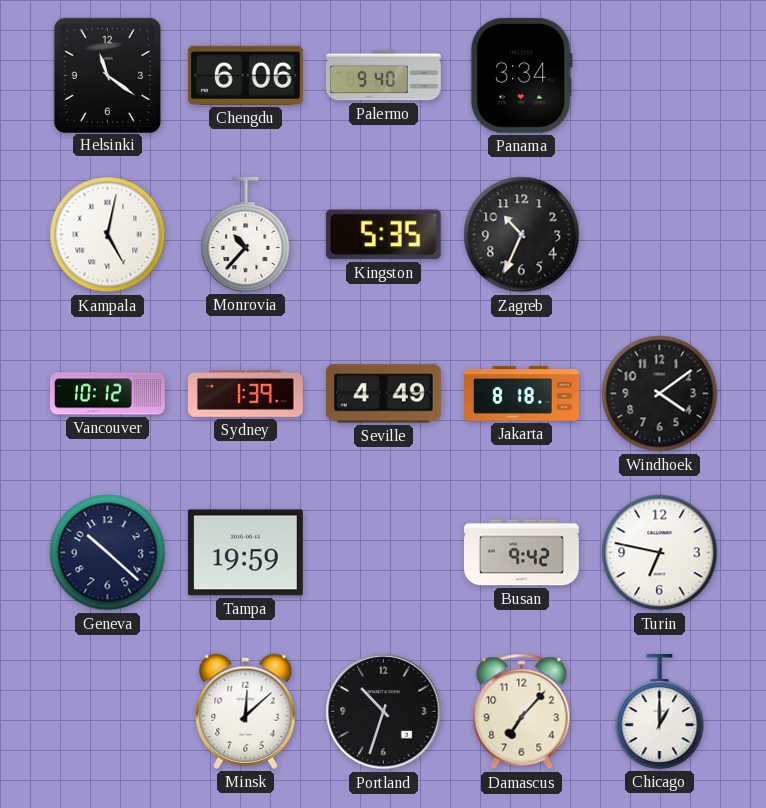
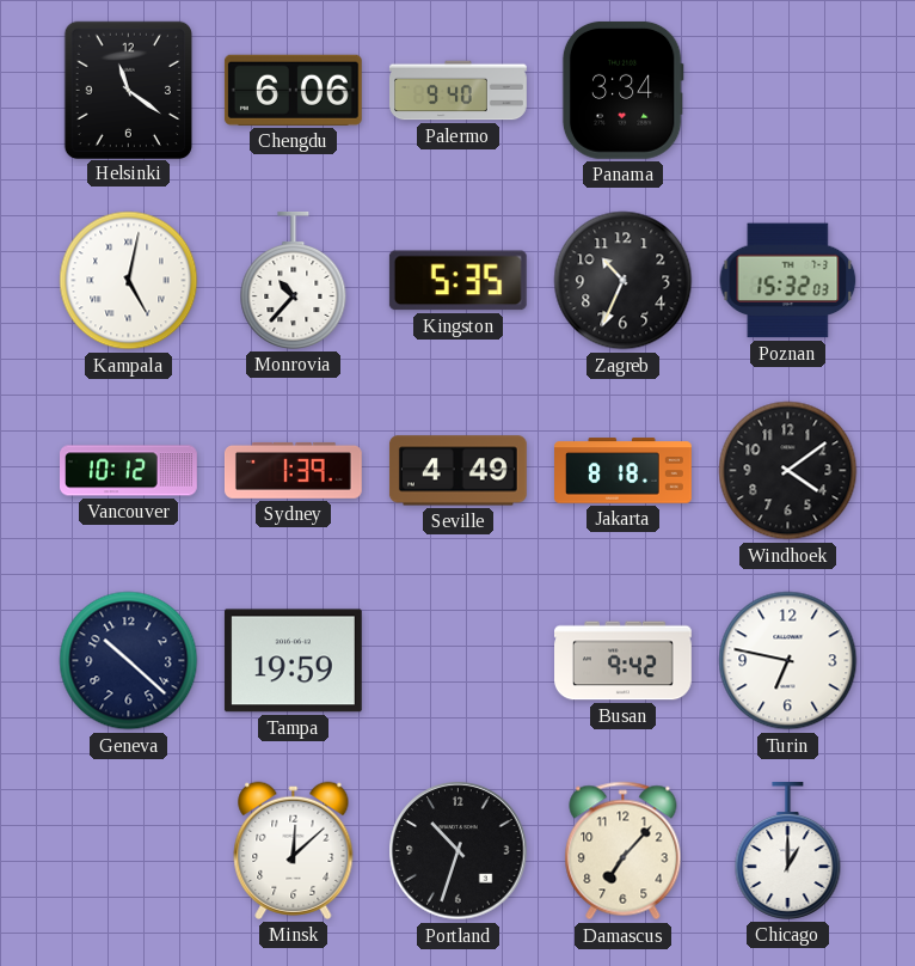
Poznan: none -> 15:32
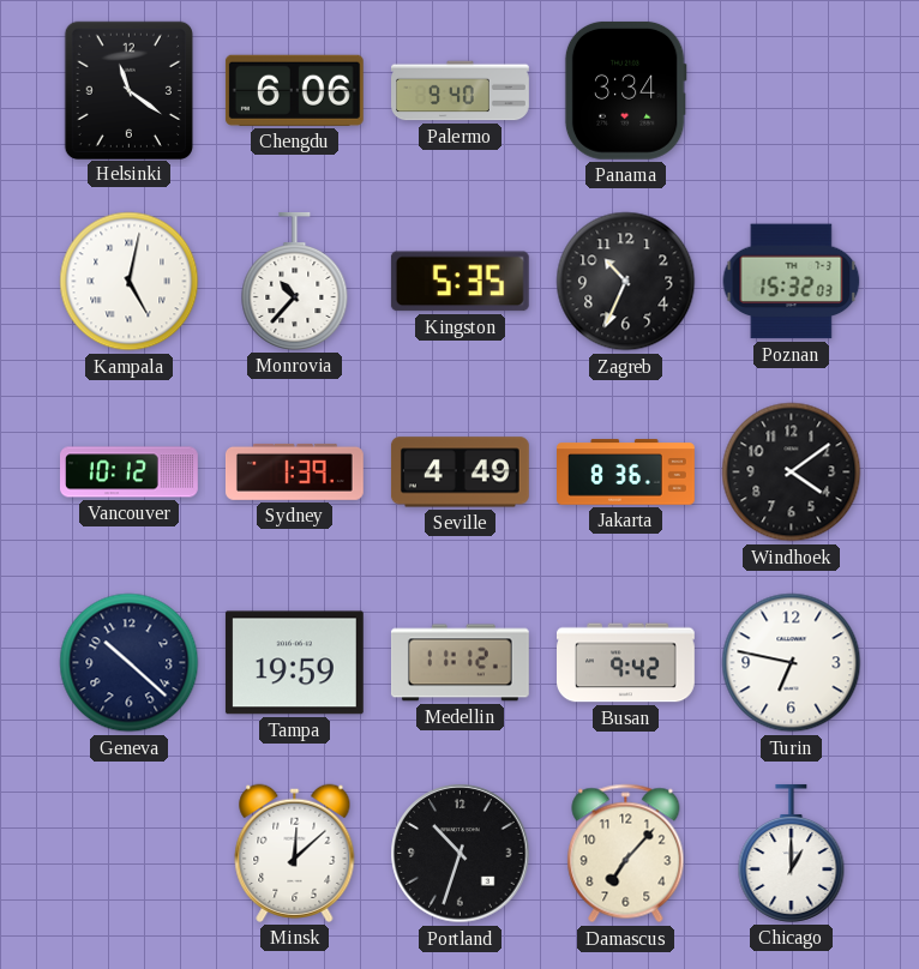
Jakarta: 8:18 -> 8:36
Medellin: none -> 11:12
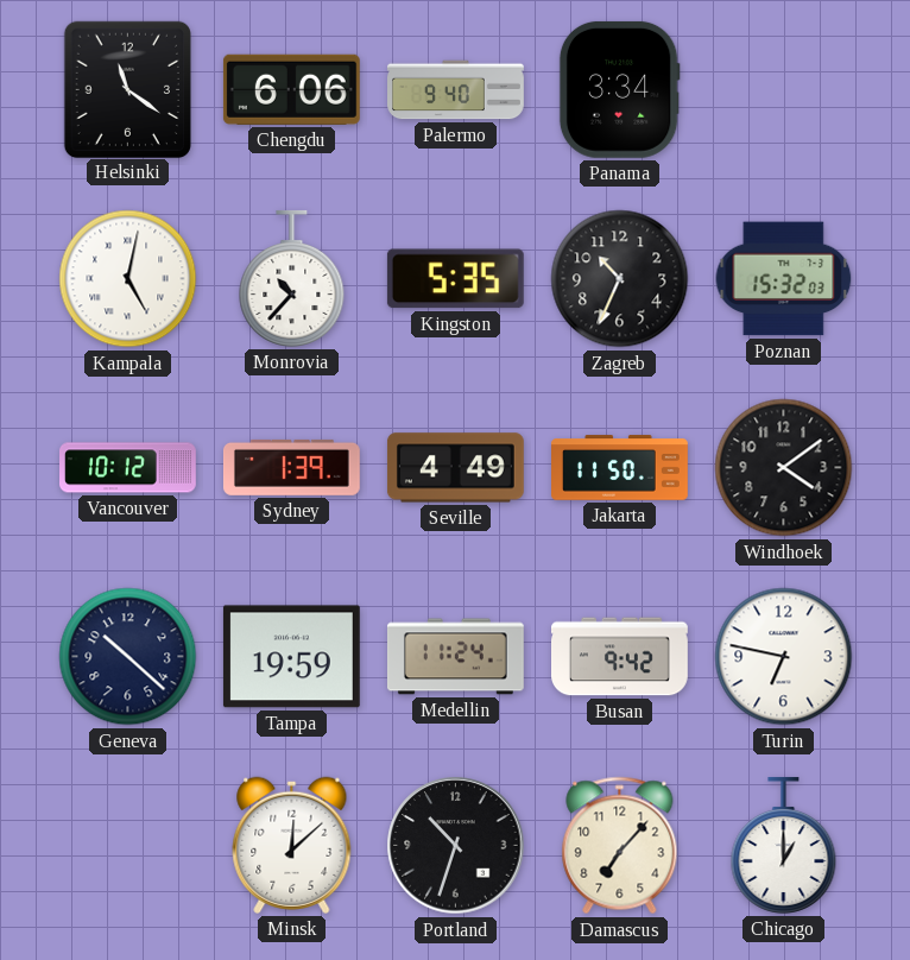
Jakarta: 8:36 -> 11:50
Medellin: 11:12 -> 11:24
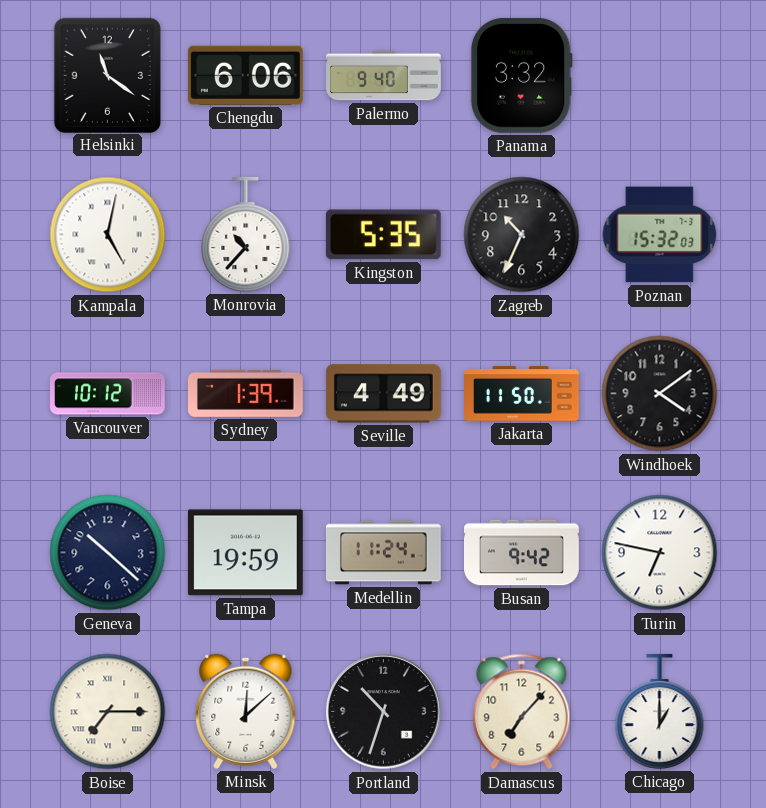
Panama: 3:34 -> 3:32
Boise: none -> 7:15
